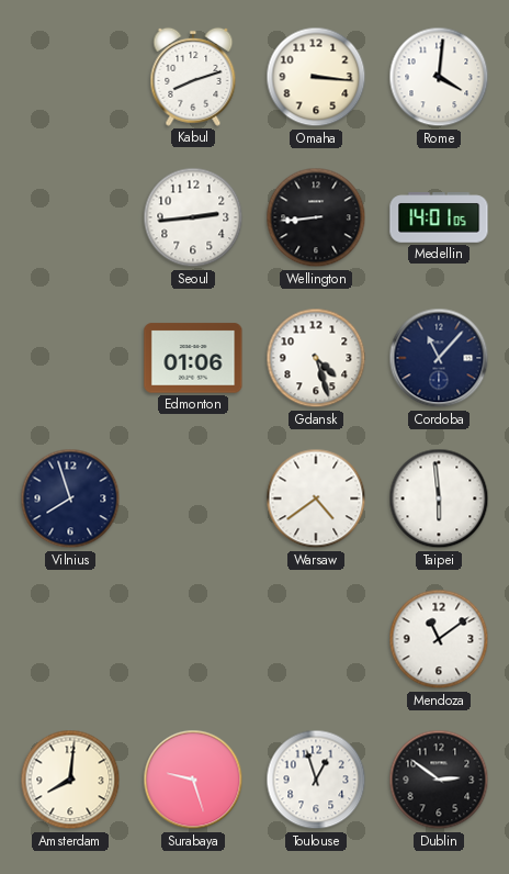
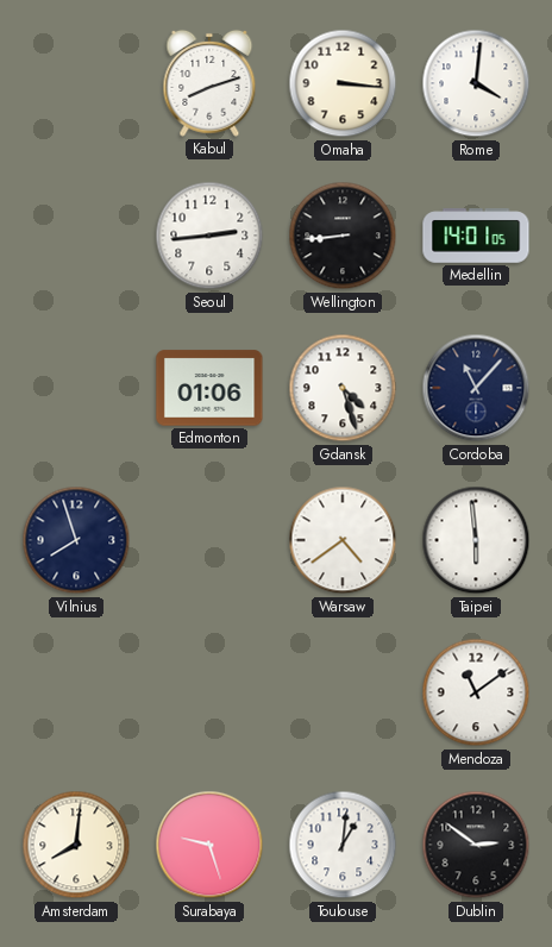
Toulouse: 12:57 -> 1:01
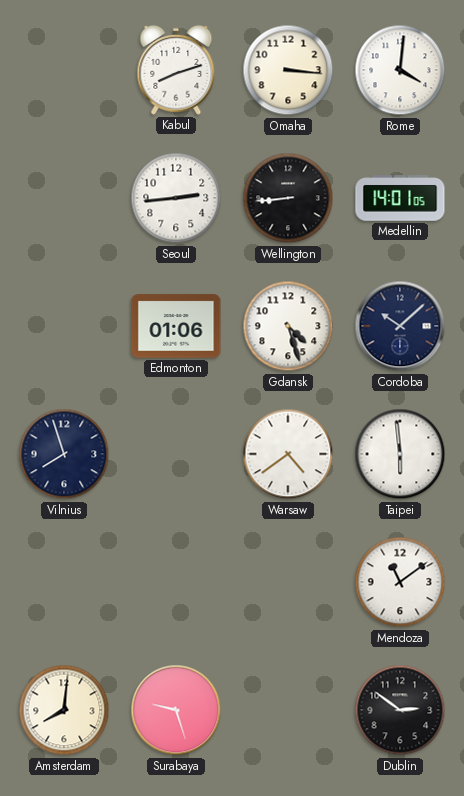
Cordoba: 11:07 -> 10:08
Toulouse: 1:01 -> none
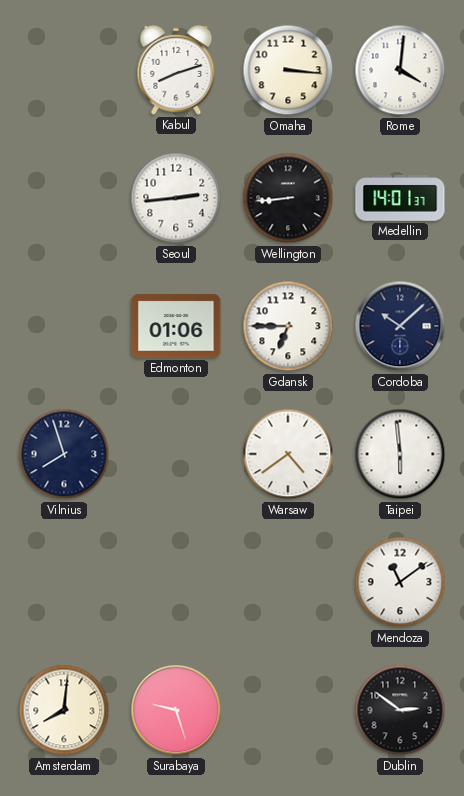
Medellin: 14:01:05 -> 14:01:37
Gdansk: 4:27 -> 6:45
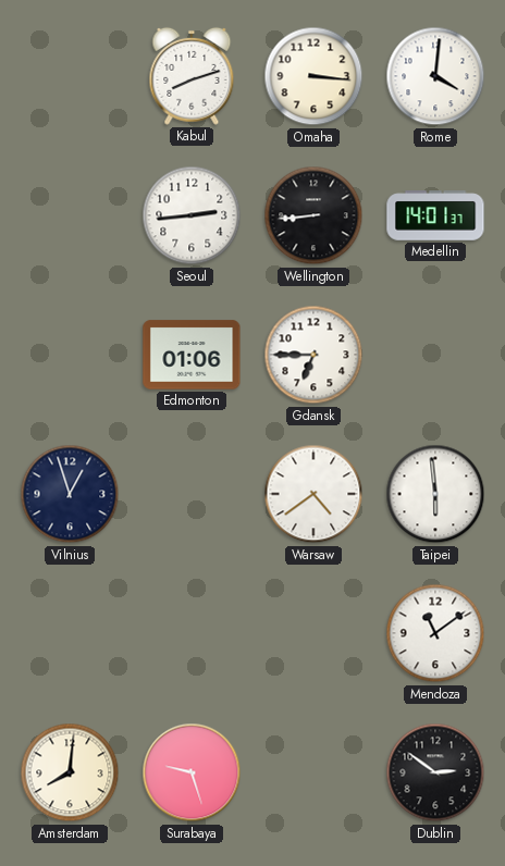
Cordoba: 10:08 -> none
Vilnius: 7:57 -> 12:57
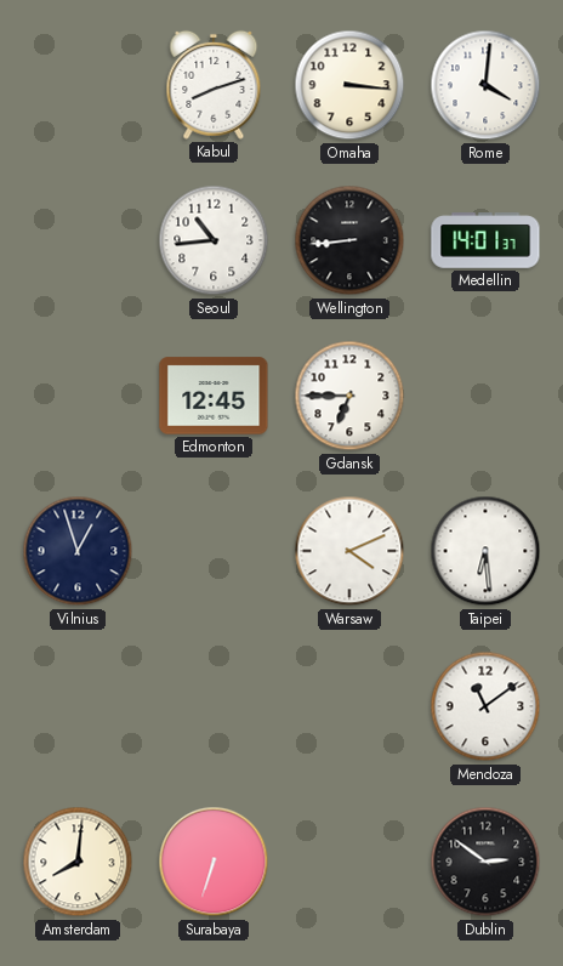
Seoul: 2:44 -> 10:44
Edmonton: 01:06 -> 12:45
Warsaw: 4:39 -> 4:11
Taipei: 5:59 -> 6:29
Surabaya: 9:27 -> 6:33
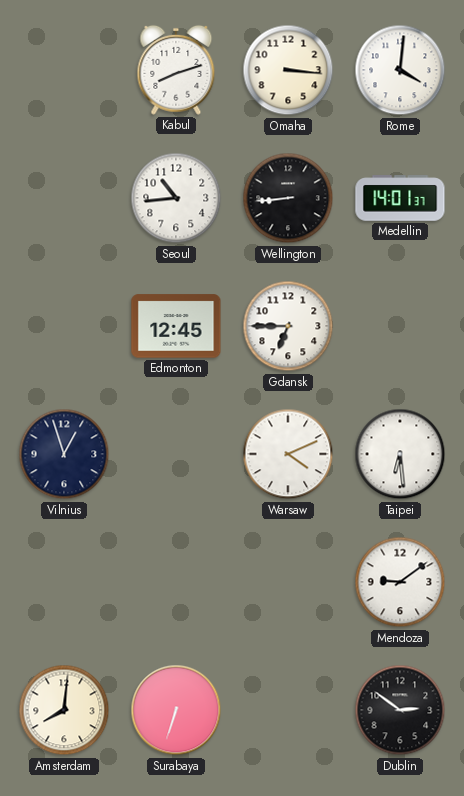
Mendoza: 11:09 -> 9:09
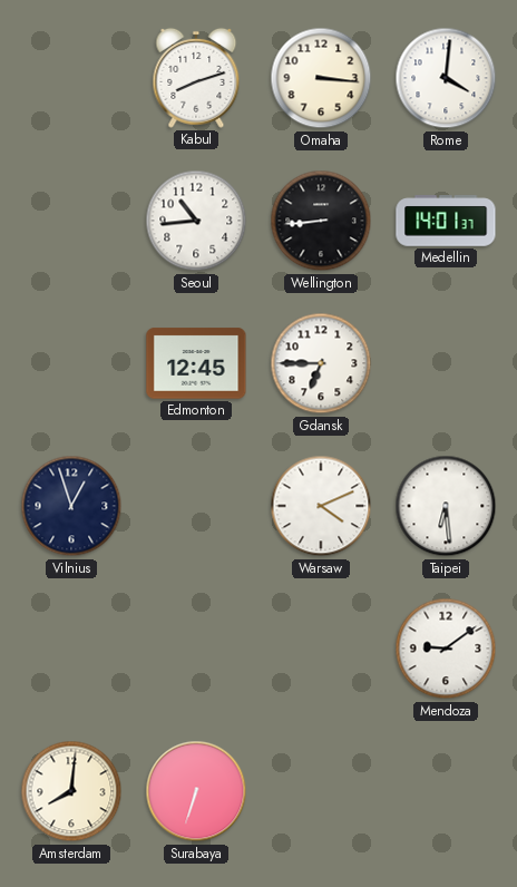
Dublin: 2:51 -> none
